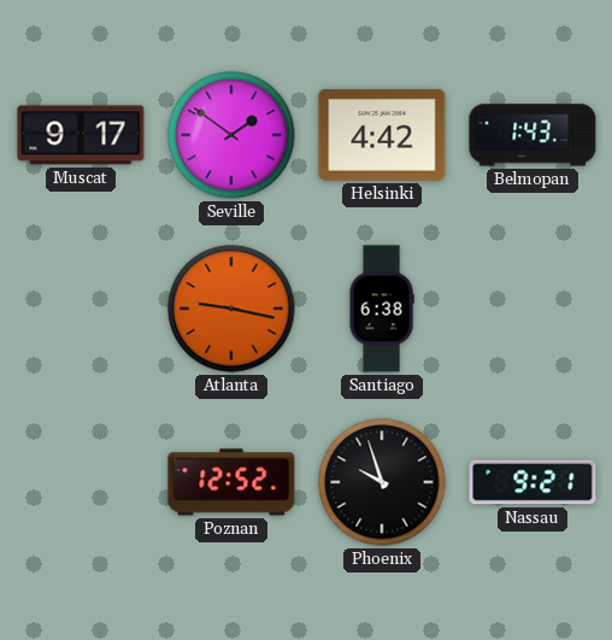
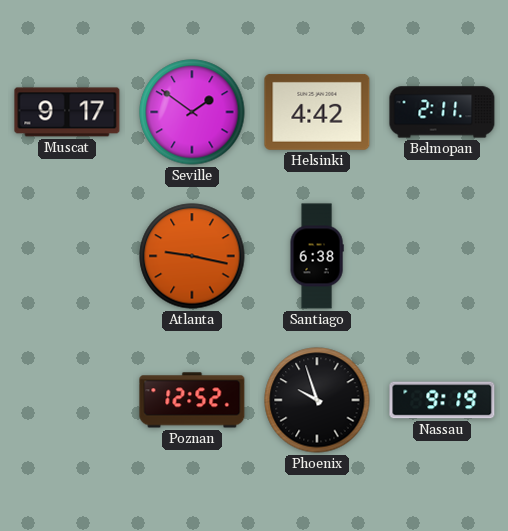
Belmopan: 1:43 -> 2:11
Nassau: 9:21 -> 9:19
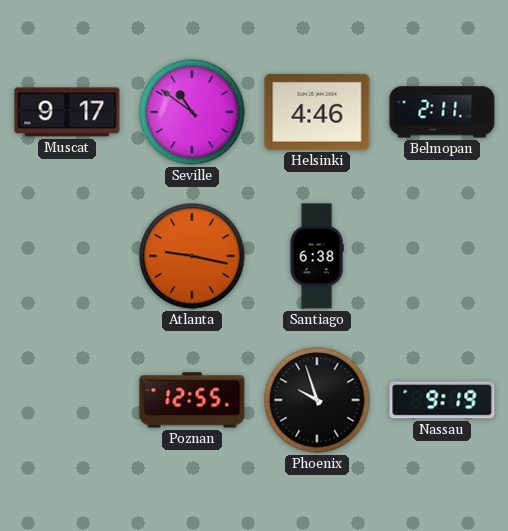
Seville: 1:51 -> 10:51
Helsinki: 4:42 -> 4:46
Poznan: 12:52 -> 12:55
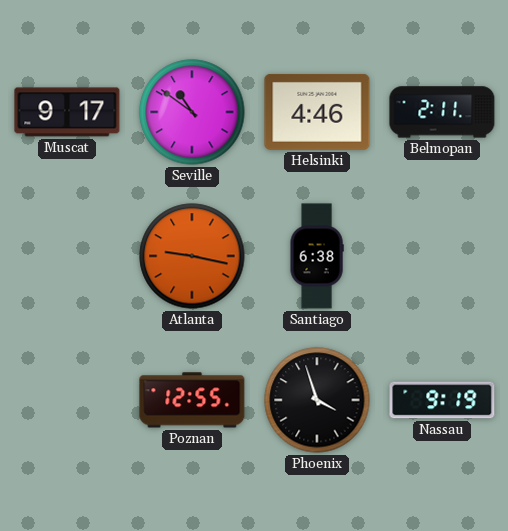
Phoenix: 9:57 -> 3:57
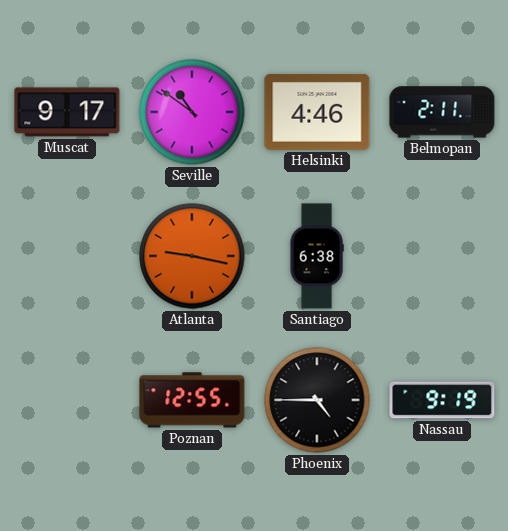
Phoenix: 3:57 -> 4:45
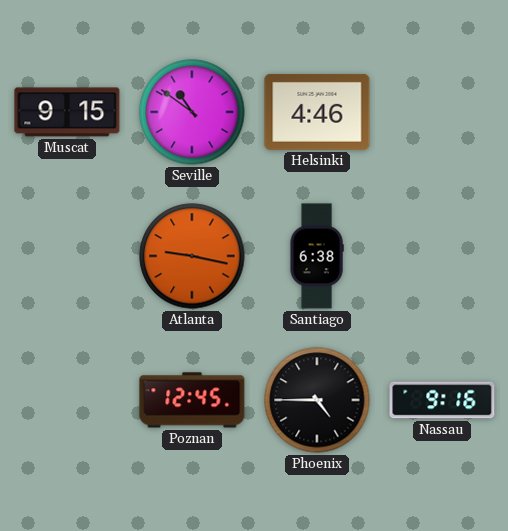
Muscat: 9:17 -> 9:15
Belmopan: 2:11 -> none
Poznan: 12:55 -> 12:45
Nassau: 9:19 -> 9:16
